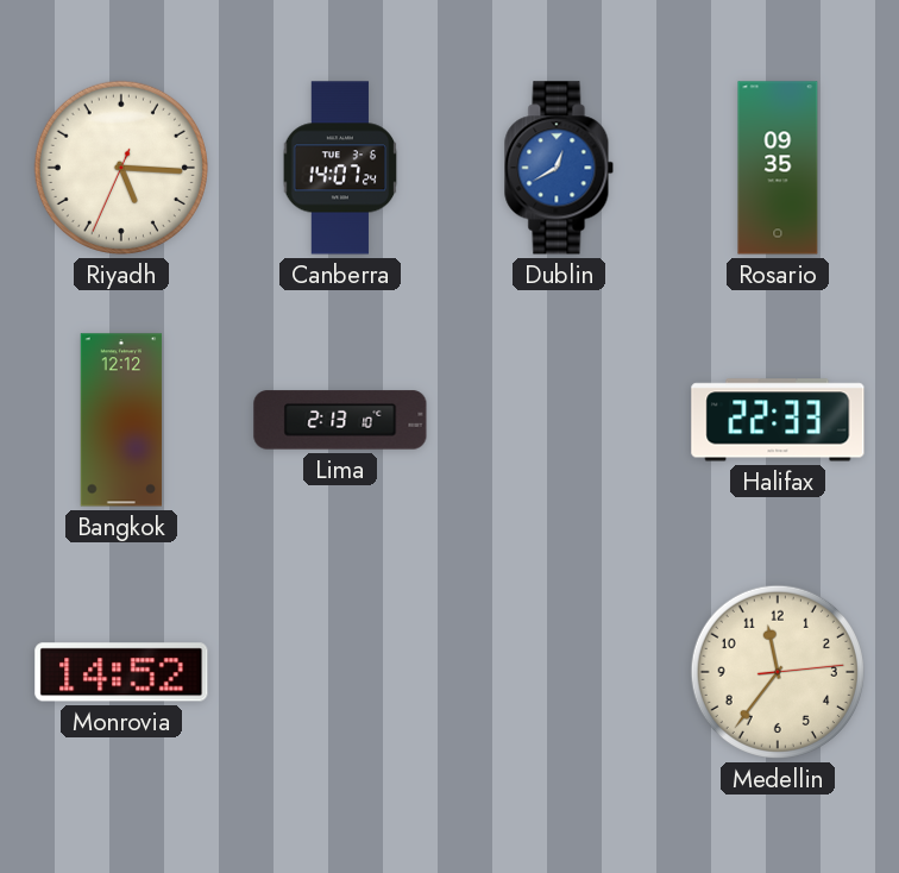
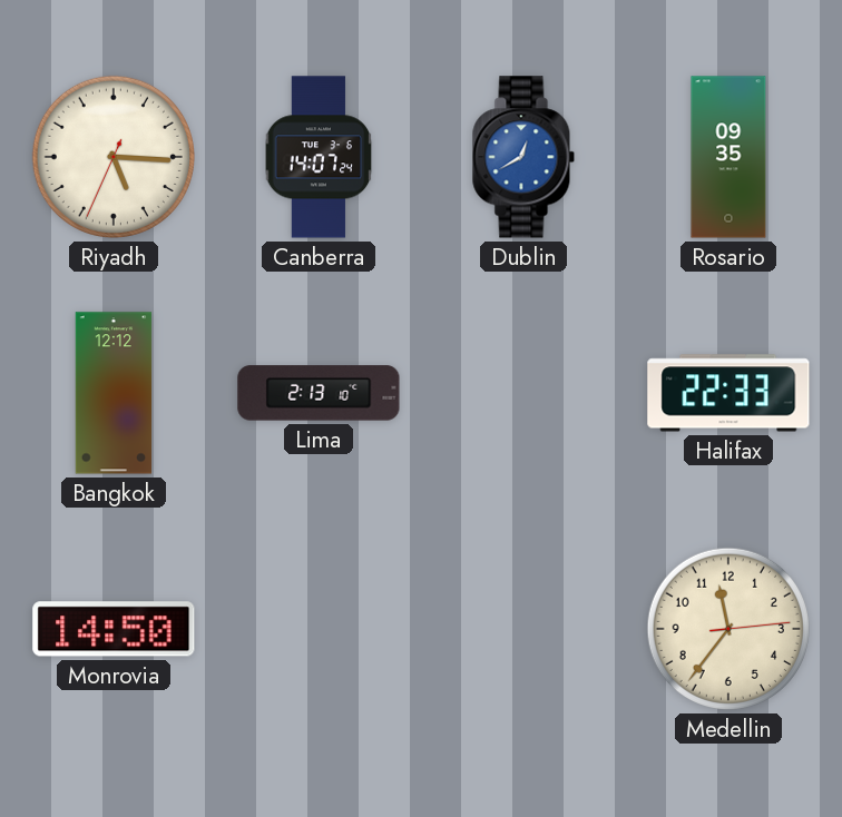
Monrovia: 14:52 -> 14:50
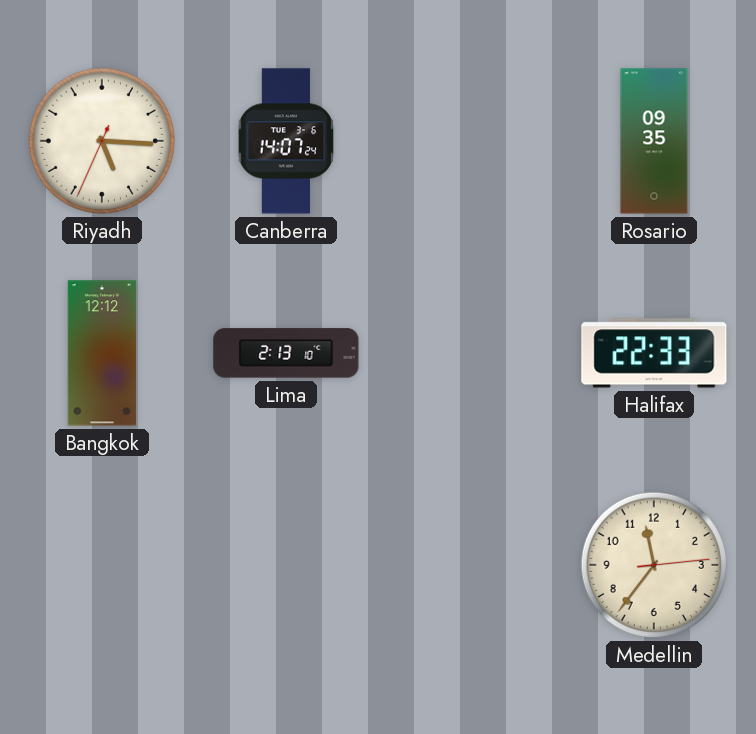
Dublin: 12:40 -> none
Monrovia: 14:50 -> none
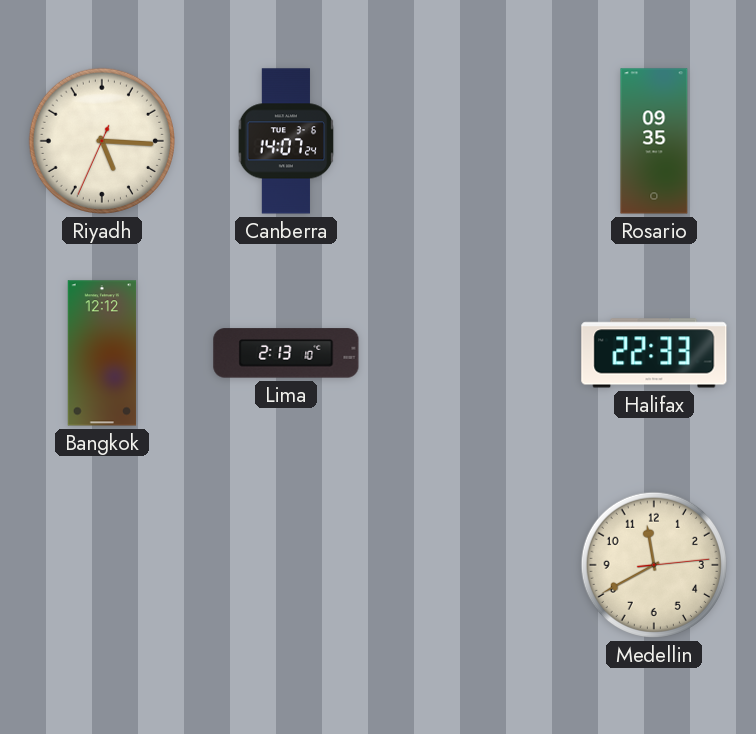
Medellin: 11:36 -> 11:40
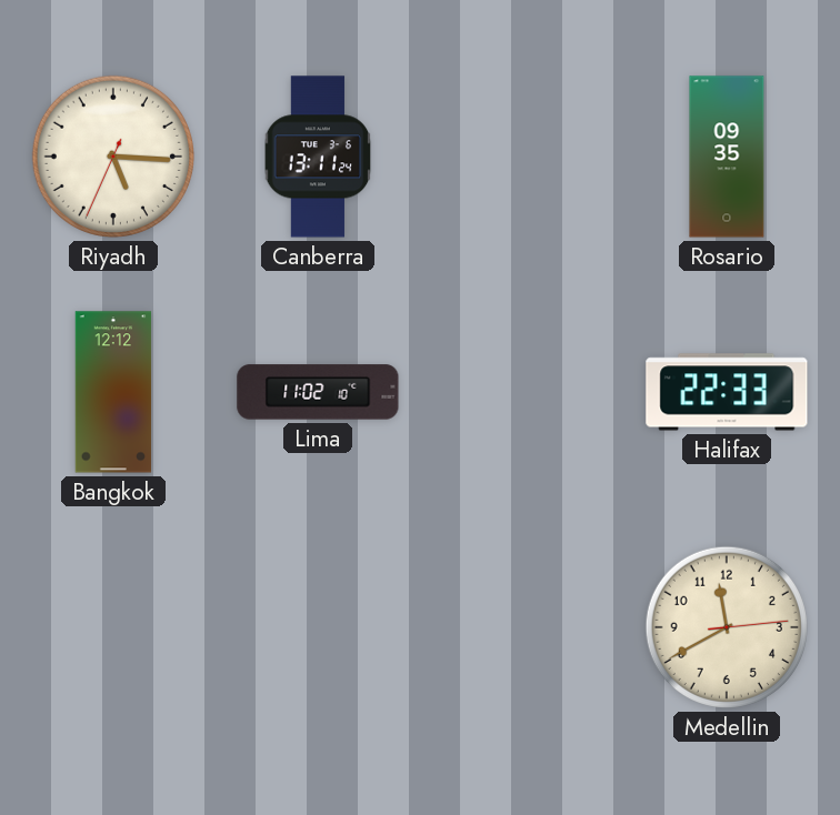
Canberra: 14:07 -> 13:11
Lima: 2:13 -> 11:02
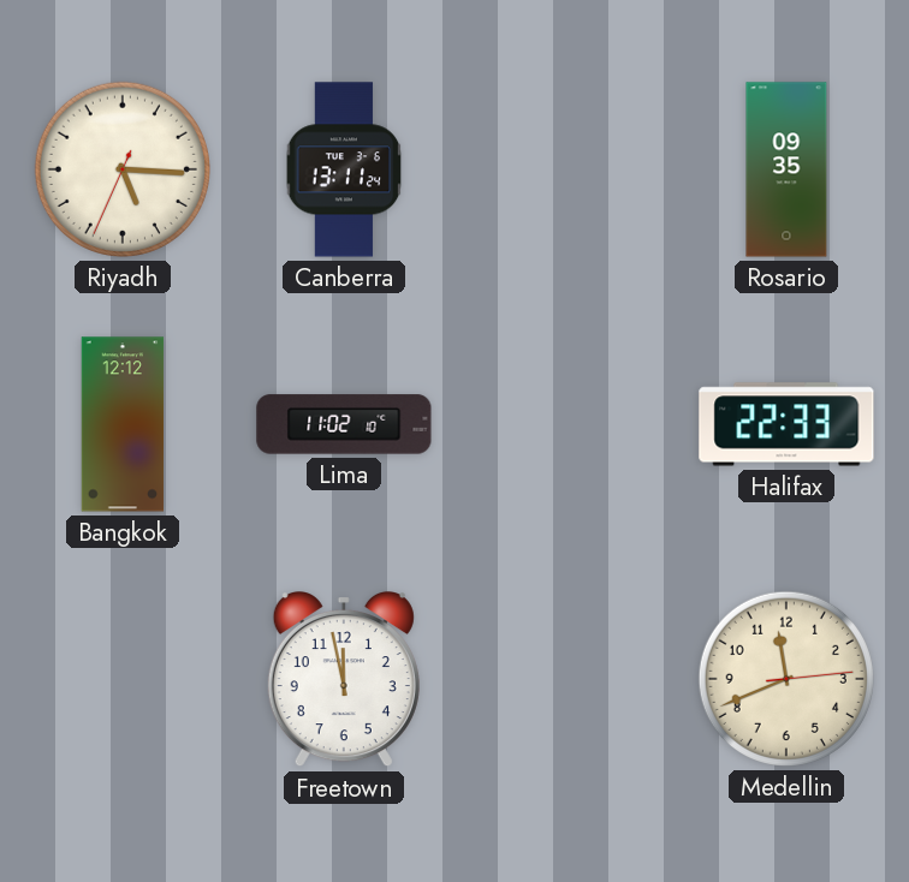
Freetown: none -> 11:58
Medellin: 11:40 -> 11:41
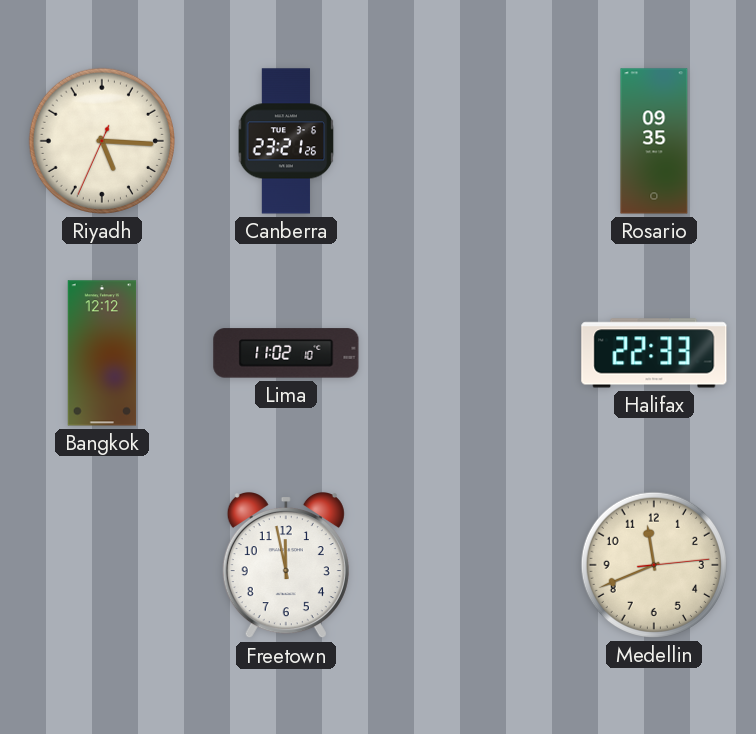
Canberra: 13:11 -> 23:21
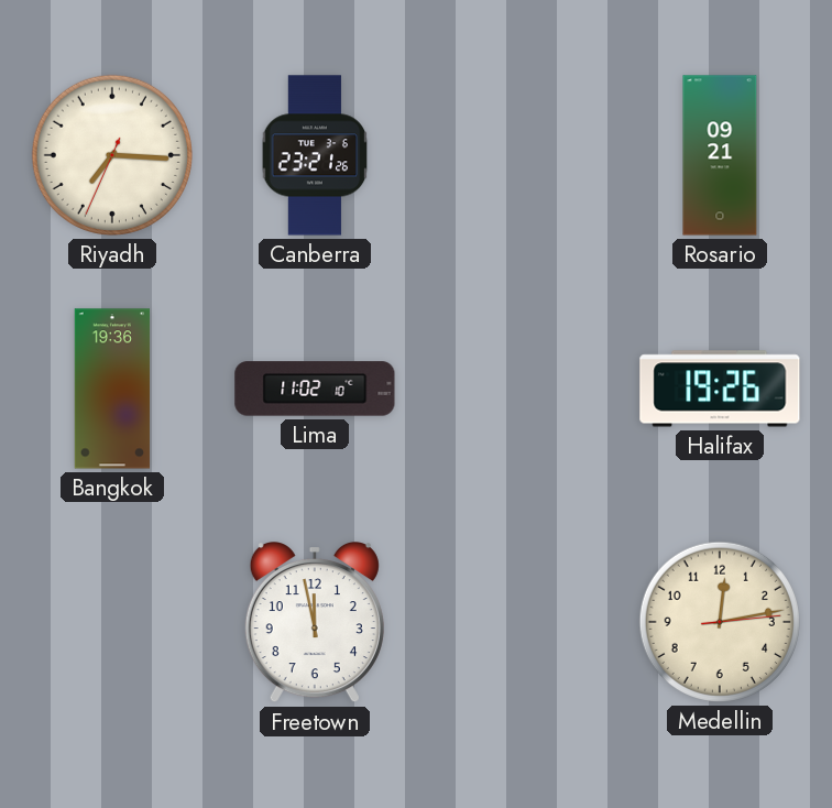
Riyadh: 5:15 -> 7:15
Rosario: 09:35 -> 09:21
Bangkok: 12:12 -> 19:36
Halifax: 22:33 -> 19:26
Medellin: 11:41 -> 12:13
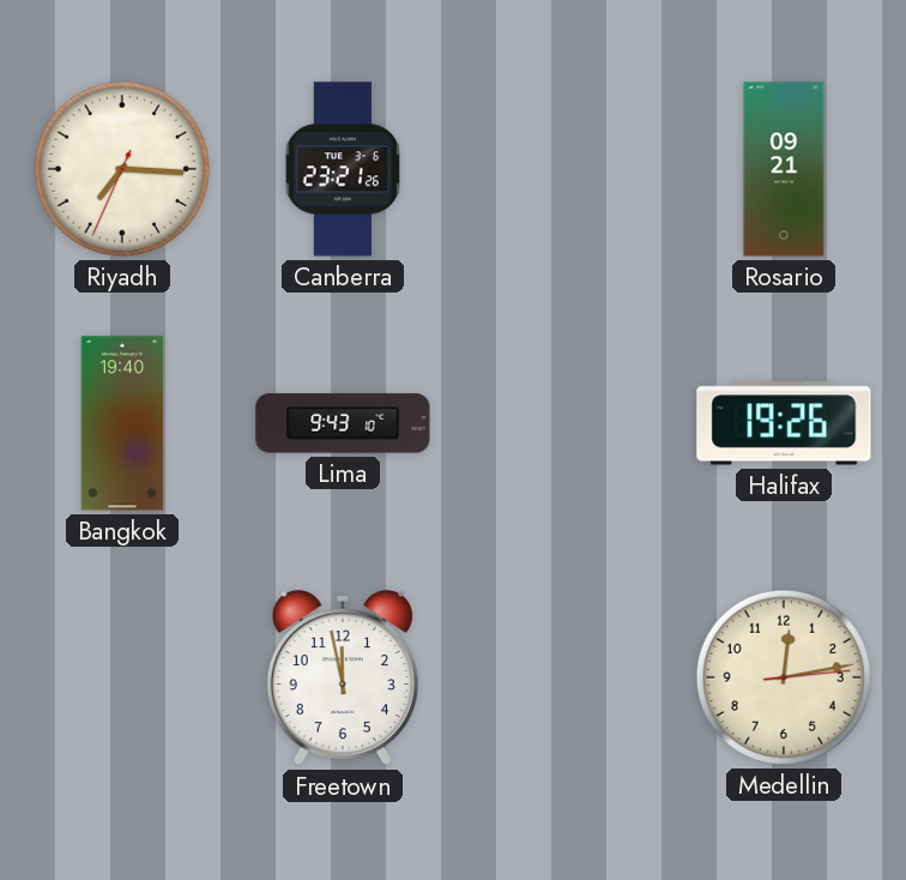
Bangkok: 19:36 -> 19:40
Lima: 11:02 -> 9:43
